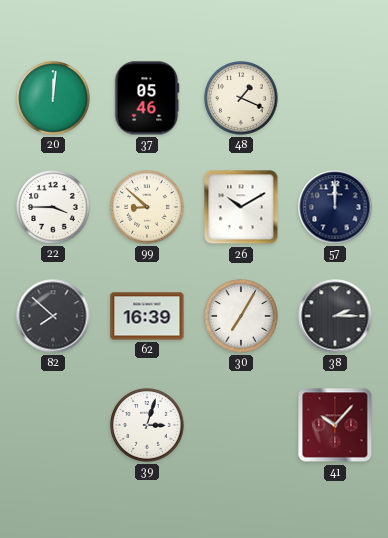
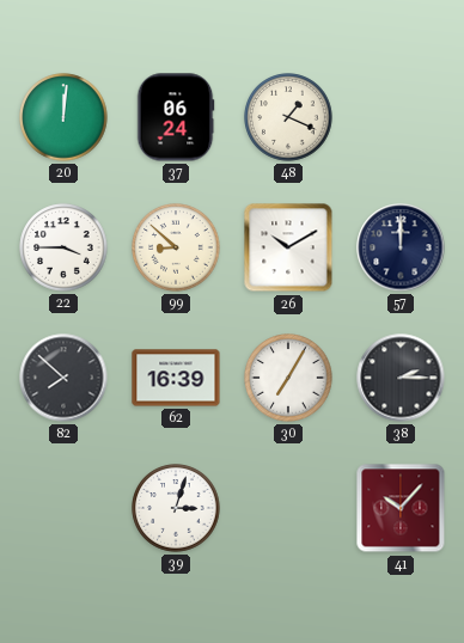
37: 05:46 -> 06:24
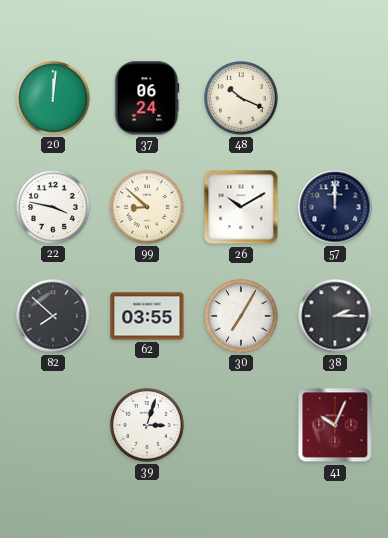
48: 1:19 -> 10:19
22: 3:45 -> 3:47
62: 16:39 -> 03:55
41: 10:07 -> 10:04
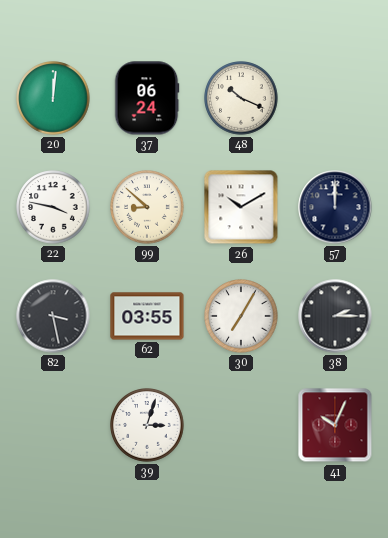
82: 7:52 -> 3:28
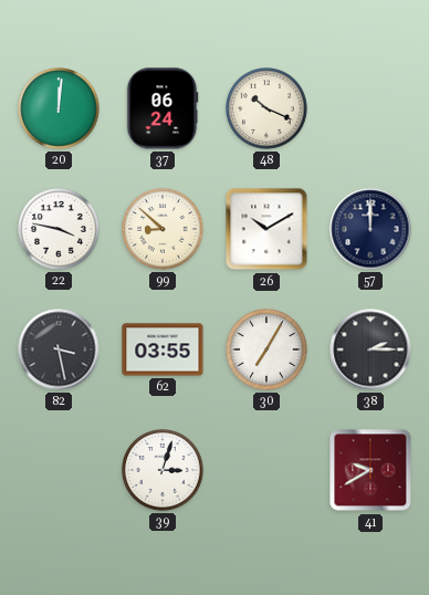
41: 10:04 -> 9:40
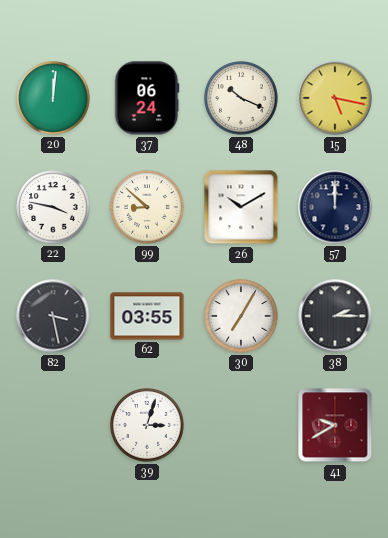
15: none -> 5:17
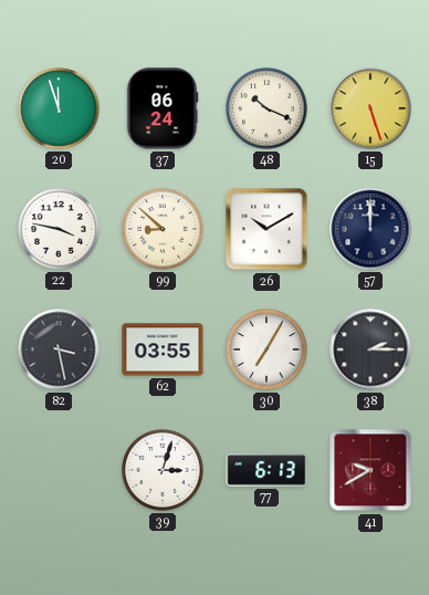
20: 12:01 -> 11:57
15: 5:17 -> 5:27
77: none -> 6:13
